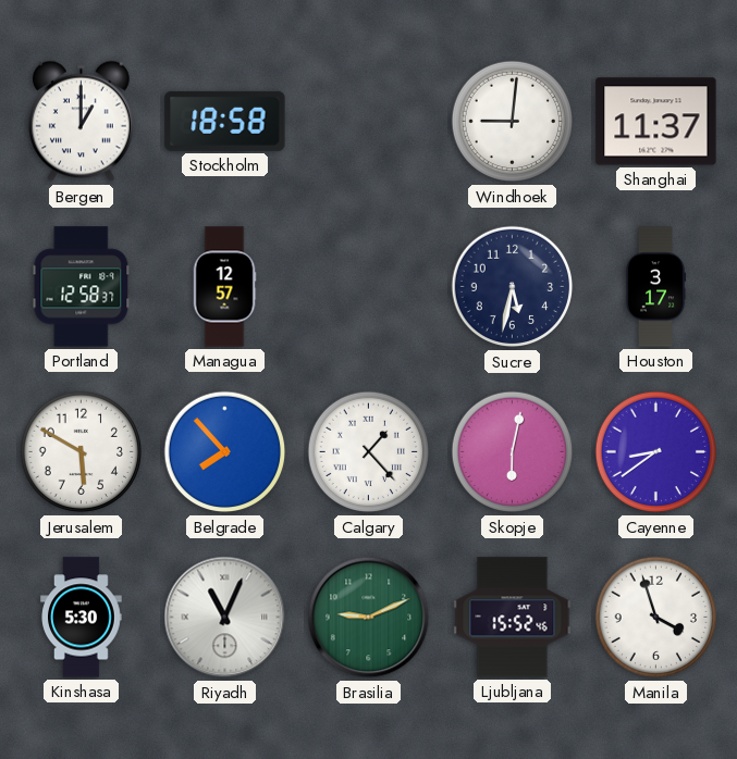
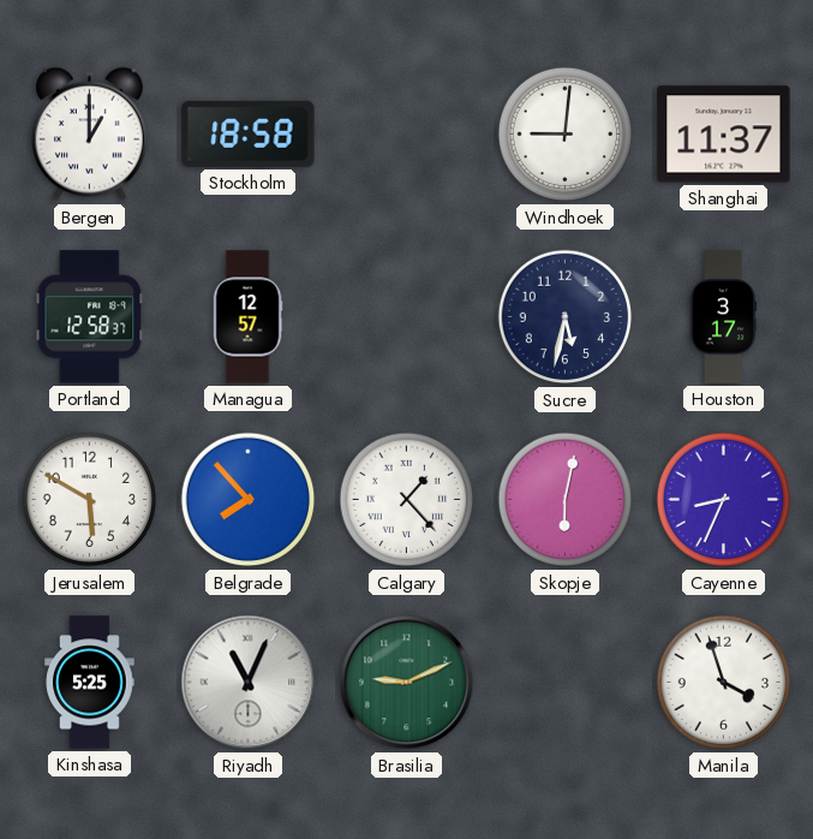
Cayenne: 8:39 -> 8:34
Kinshasa: 5:30 -> 5:25
Ljubljana: 15:52 -> none
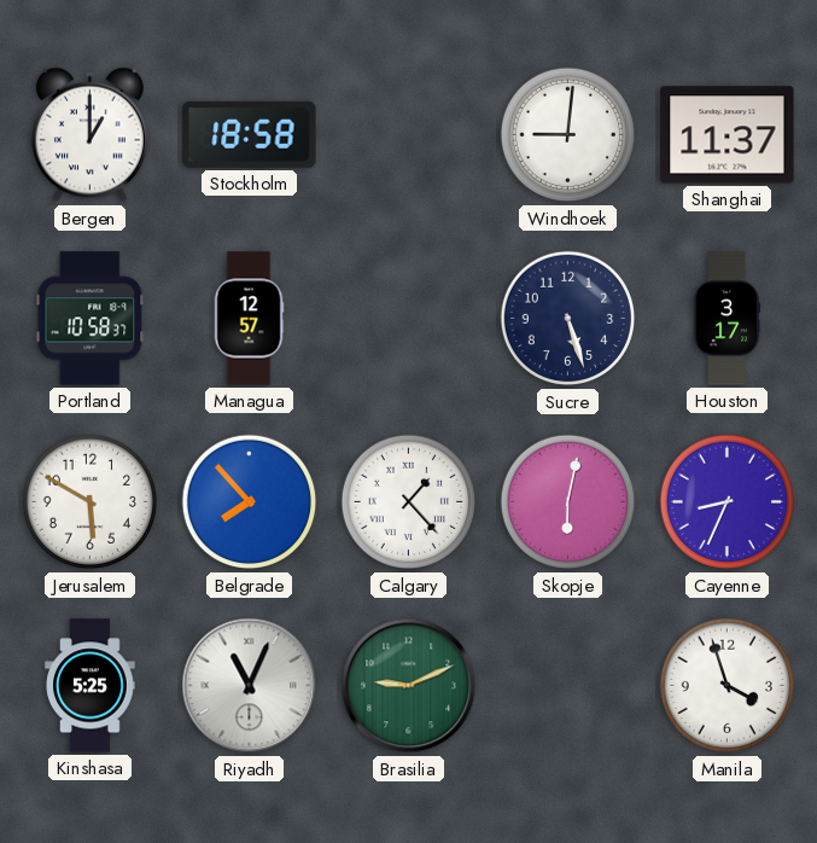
Portland: 12:58 -> 10:58
Sucre: 5:32 -> 5:27
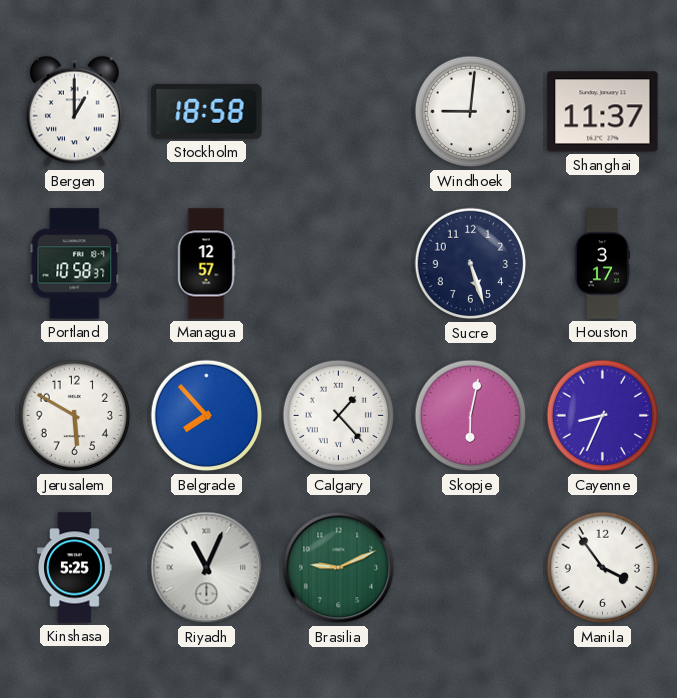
Manila: 3:57 -> 3:54
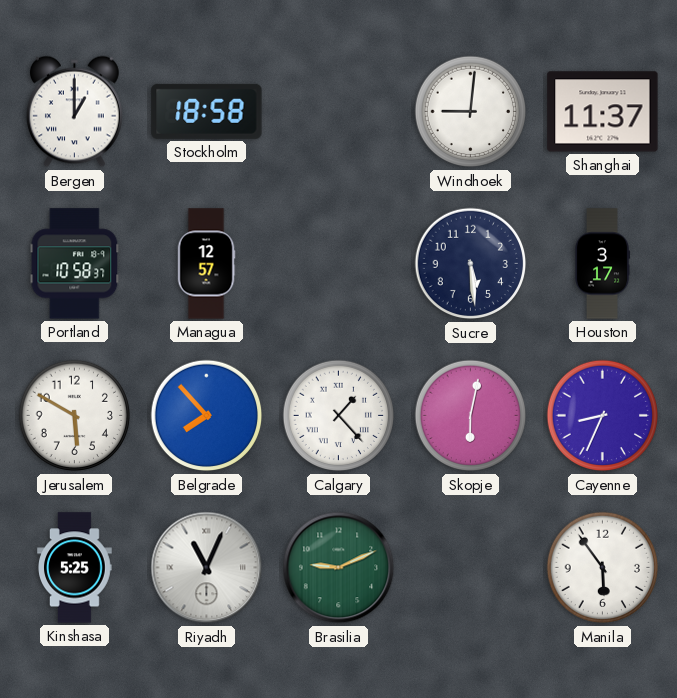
Sucre: 5:27 -> 5:29
Manila: 3:54 -> 5:54
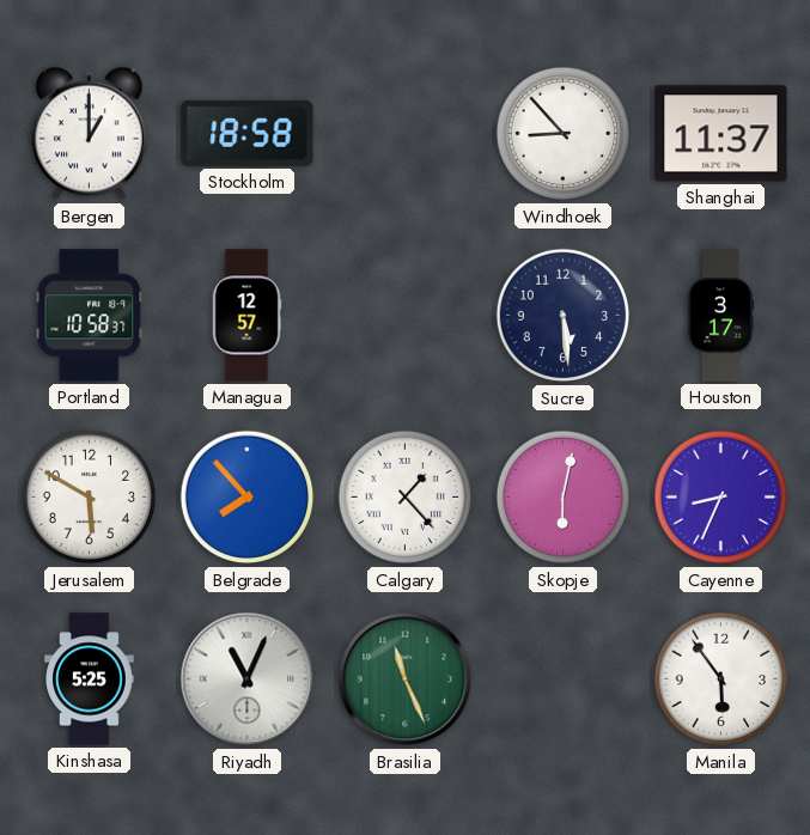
Windhoek: 9:01 -> 8:53
Brasilia: 9:11 -> 11:26
